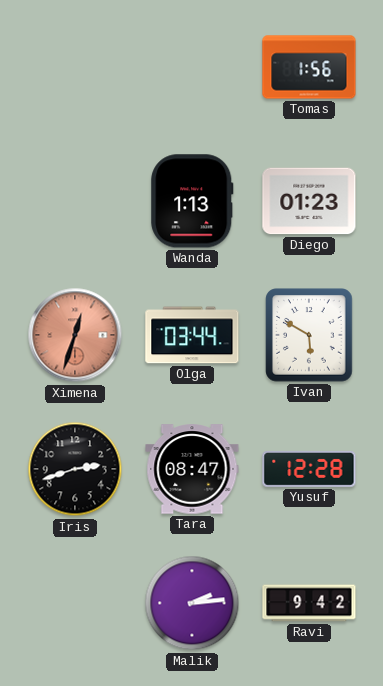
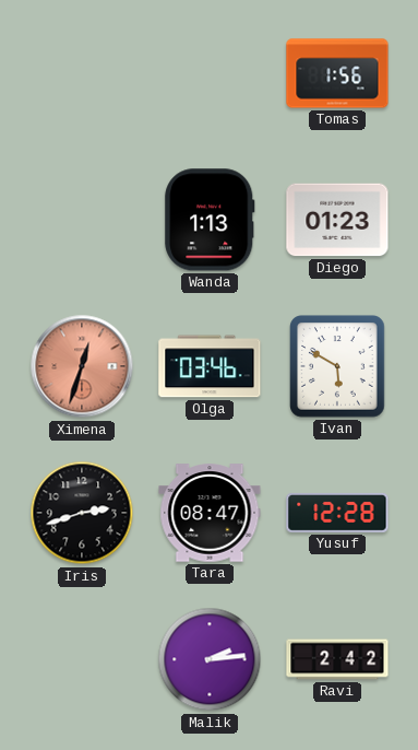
Olga: 03:44 -> 03:46
Ravi: 9:42 -> 2:42
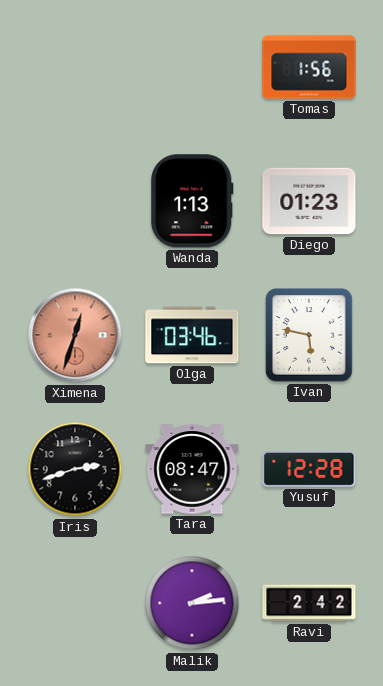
Ivan: 5:50 -> 5:47
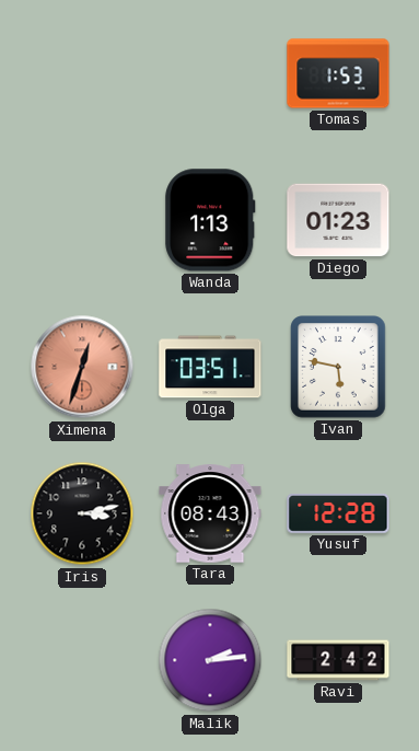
Tomas: 1:56 -> 1:53
Olga: 03:46 -> 03:51
Iris: 2:42 -> 3:13
Tara: 08:47 -> 08:43
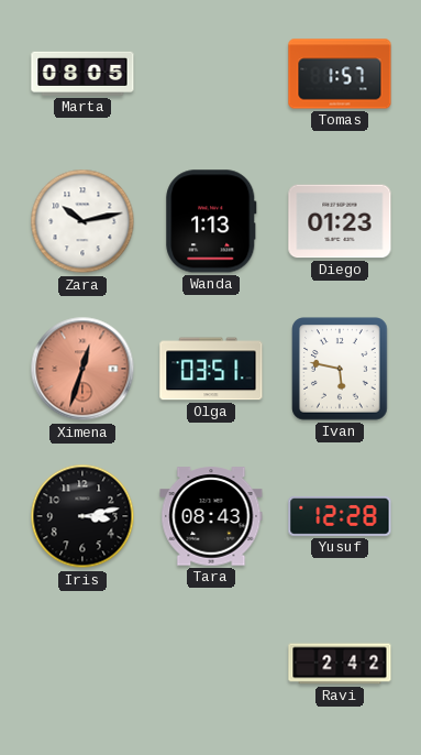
Marta: none -> 08:05
Tomas: 1:53 -> 1:57
Zara: none -> 10:13
Malik: 2:14 -> none
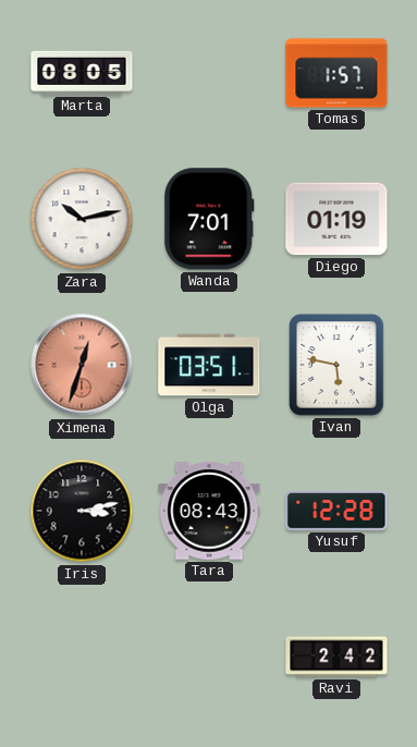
Wanda: 1:13 -> 7:01
Diego: 01:23 -> 01:19
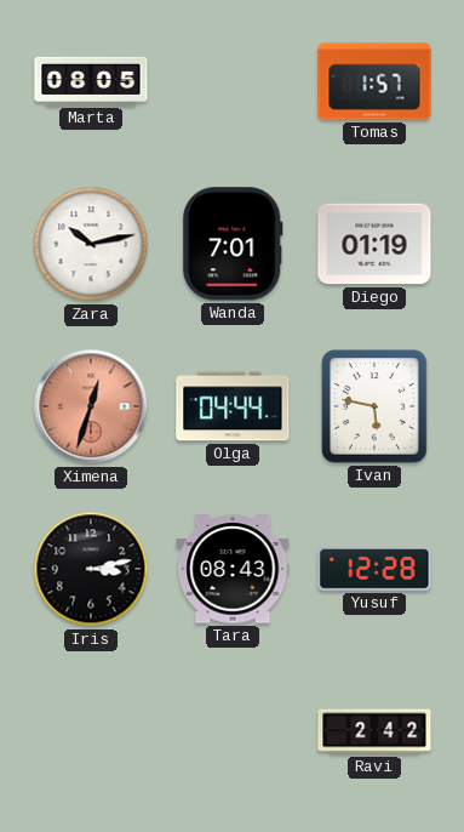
Olga: 03:51 -> 04:44
